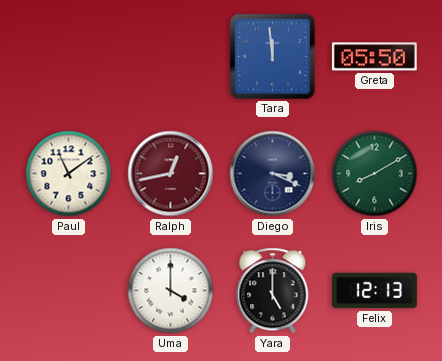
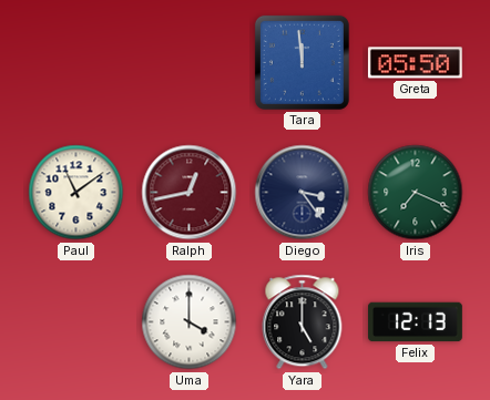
Diego: 3:19 -> 3:24
Iris: 8:10 -> 7:19
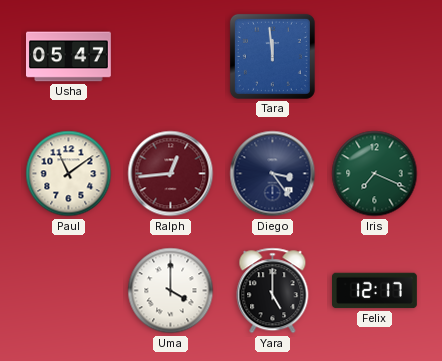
Usha: none -> 05:47
Greta: 05:50 -> none
Ralph: 12:43 -> 12:44
Felix: 12:13 -> 12:17
